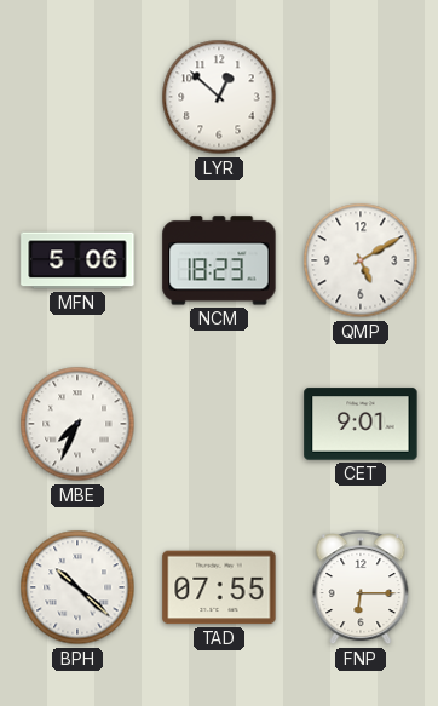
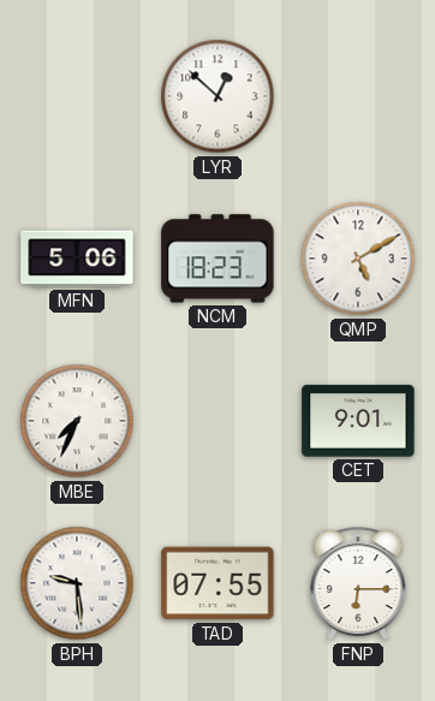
BPH: 10:22 -> 9:29
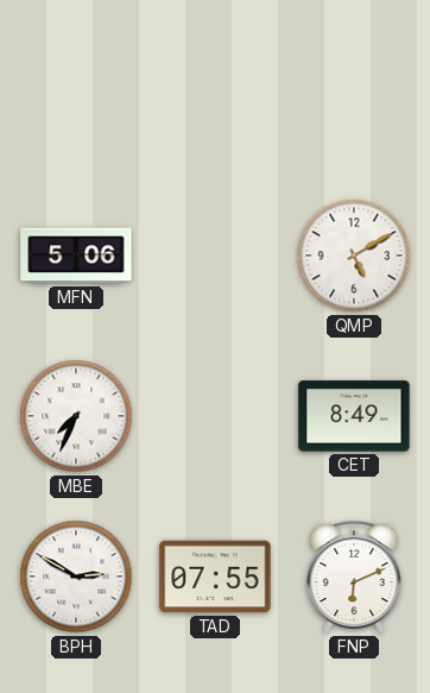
LYR: 12:52 -> none
NCM: 18:23 -> none
CET: 9:01 -> 8:49
BPH: 9:29 -> 2:50
FNP: 6:15 -> 6:11
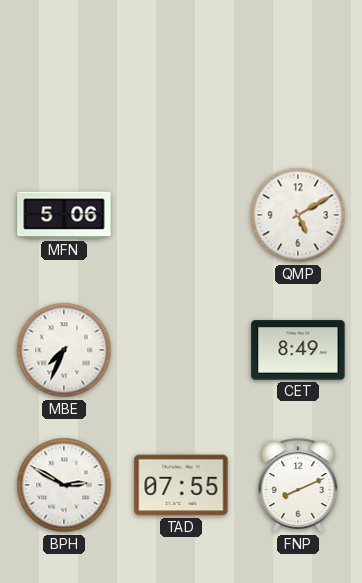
FNP: 6:11 -> 8:11
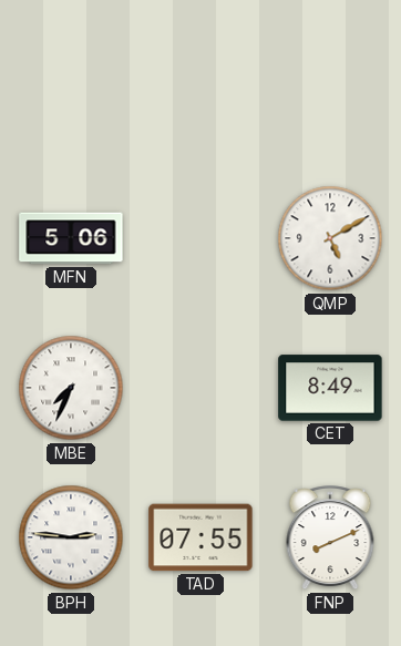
BPH: 2:50 -> 2:46
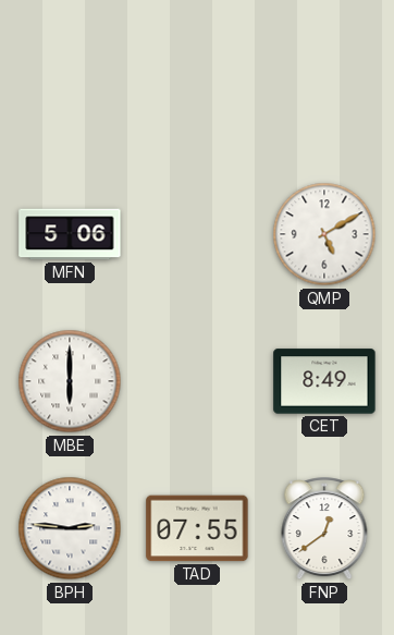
MBE: 7:34 -> 6:00
FNP: 8:11 -> 12:39
